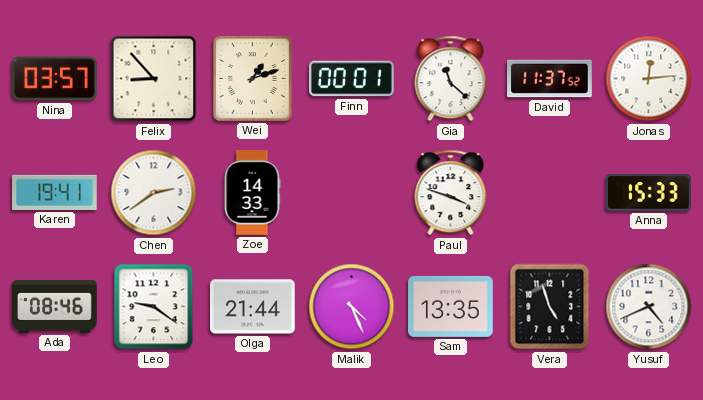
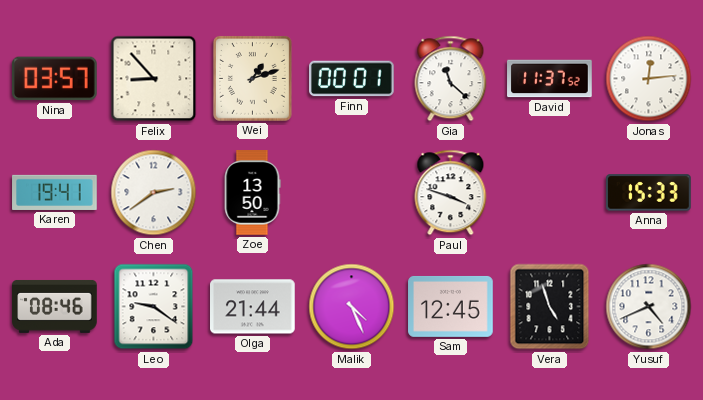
Zoe: 14:33 -> 13:50
Sam: 13:35 -> 12:45
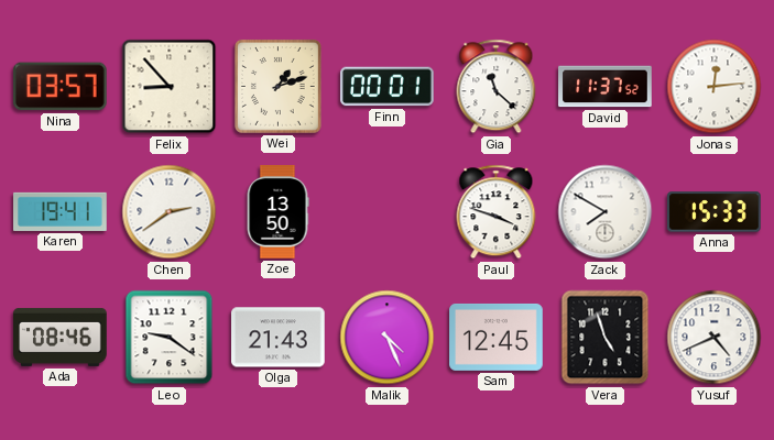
Zack: none -> 7:50
Olga: 21:44 -> 21:43
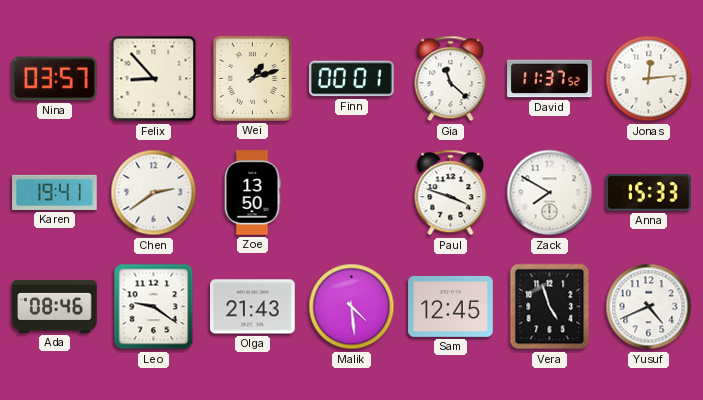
Malik: 4:26 -> 4:29
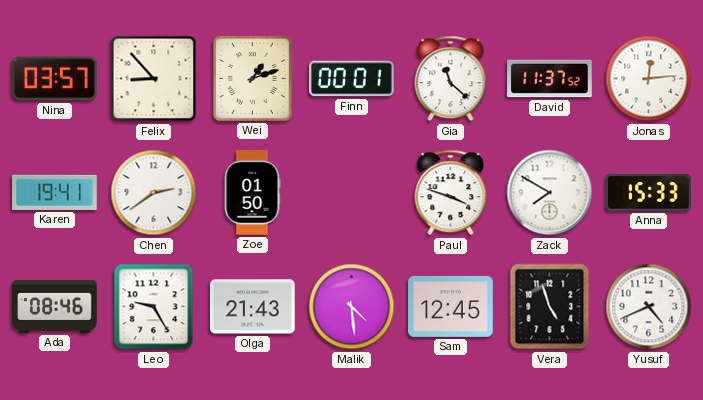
Zoe: 13:50 -> 01:50
Leo: 9:21 -> 9:25
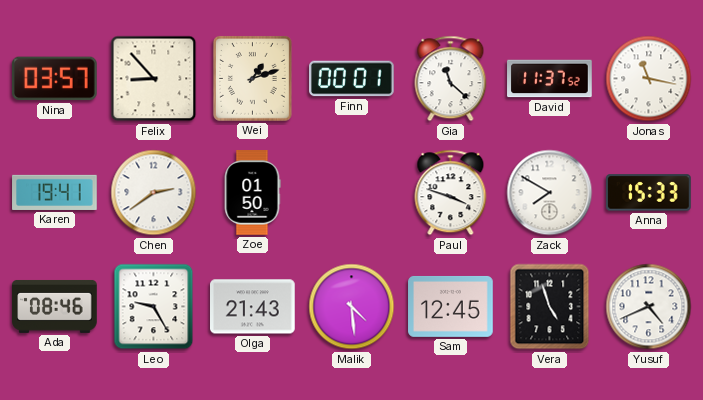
Jonas: 12:14 -> 11:17
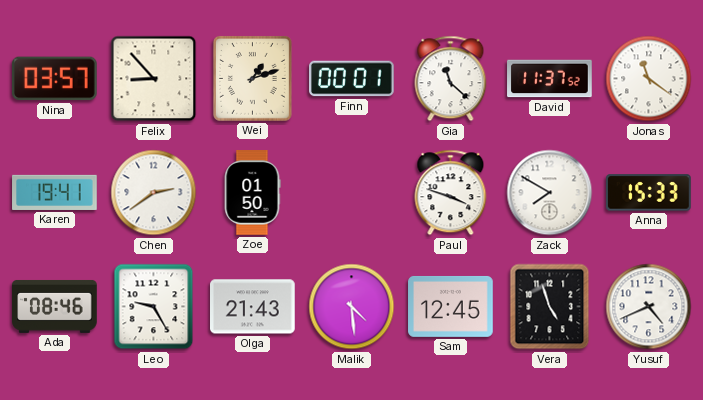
Jonas: 11:17 -> 11:21
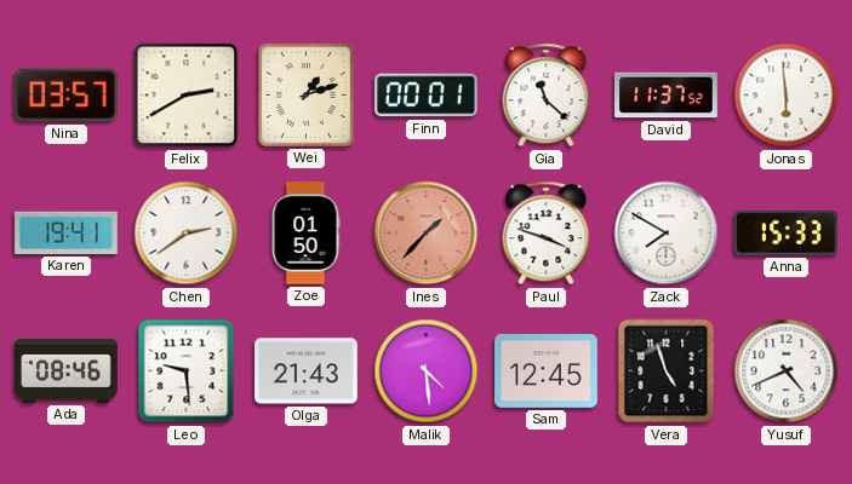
Felix: 8:53 -> 2:40
Jonas: 11:21 -> 5:59
Ines: none -> 1:37
Leo: 9:25 -> 9:29
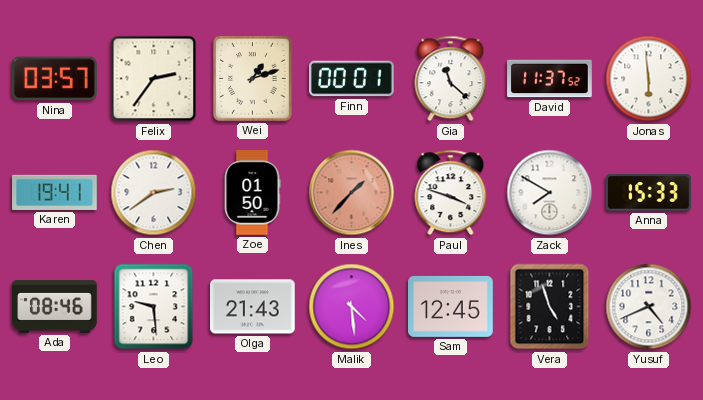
Felix: 2:40 -> 2:36
